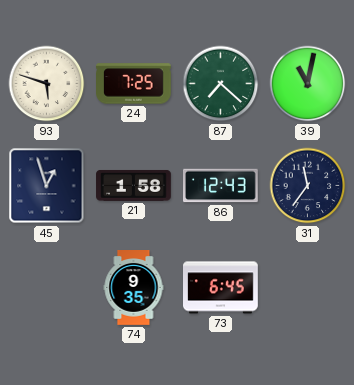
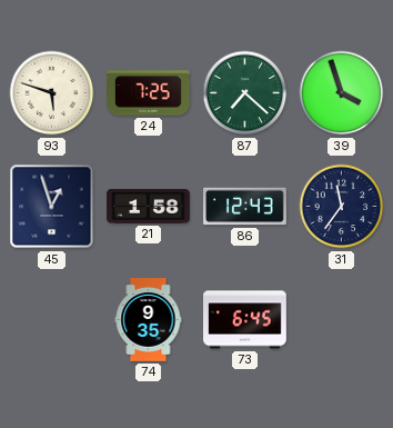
39: 11:02 -> 3:57
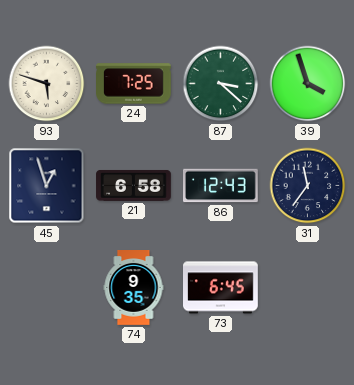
87: 7:22 -> 3:22
21: 1:58 -> 6:58
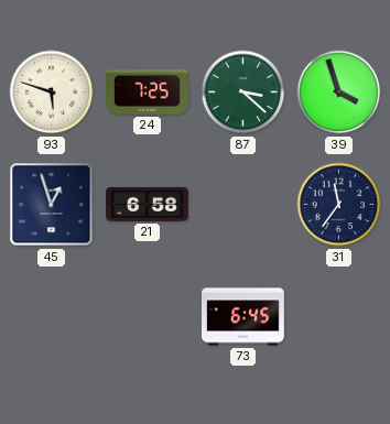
86: 12:43 -> none
74: 9:35 -> none
